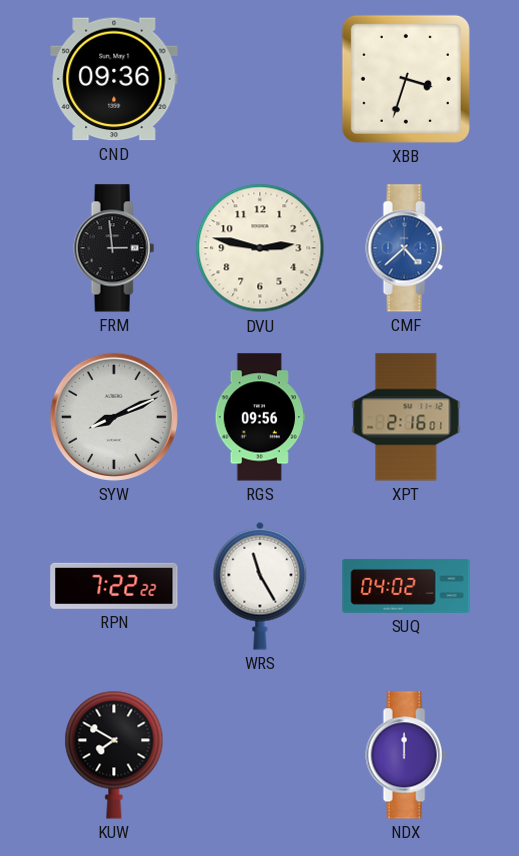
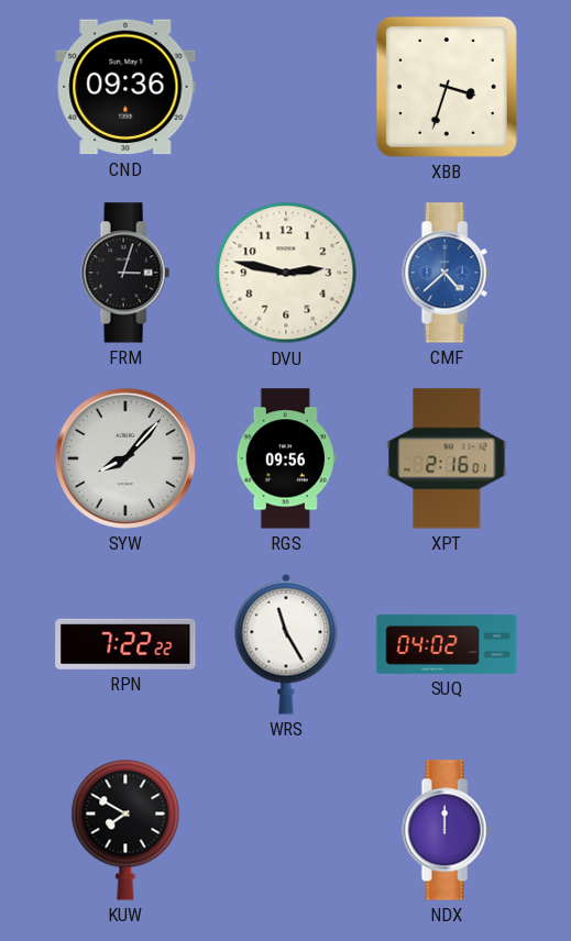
FRM: 2:59 -> 3:03
SYW: 8:11 -> 8:07
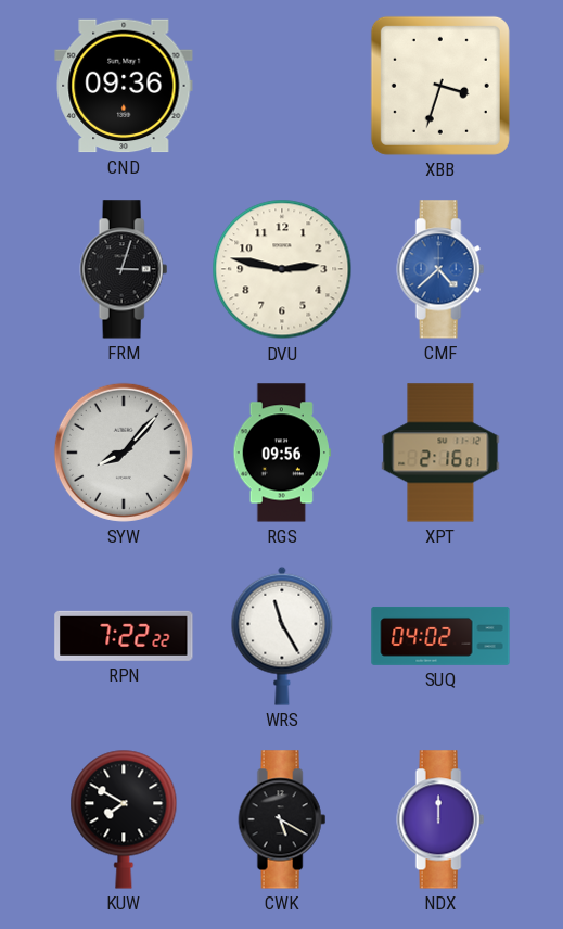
CWK: none -> 5:20
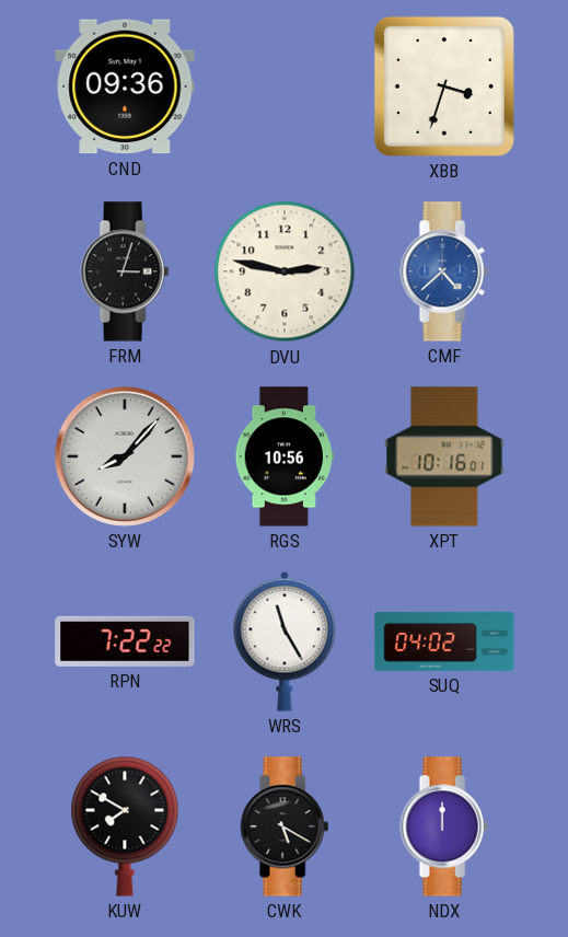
RGS: 09:56 -> 10:56
XPT: 2:16 -> 10:16
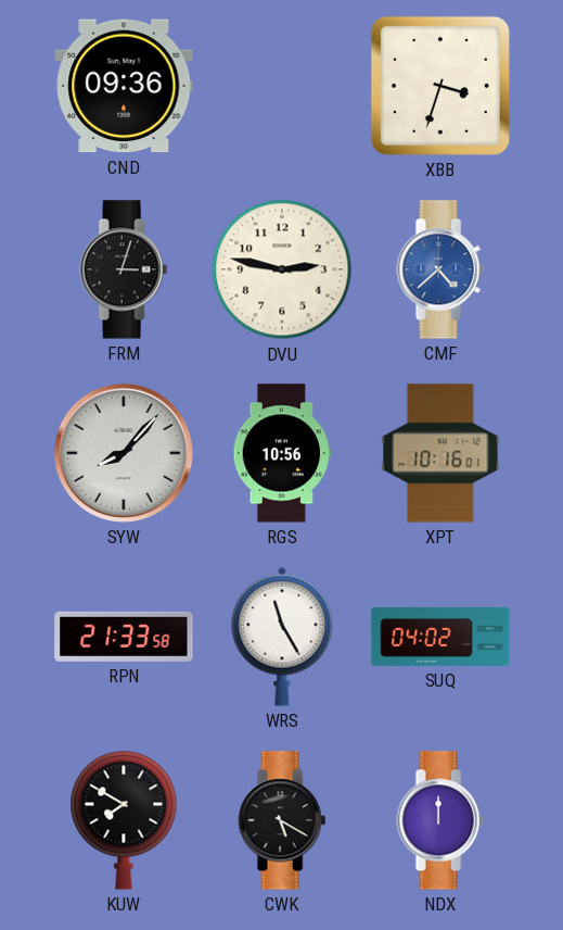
RPN: 7:22 -> 21:33
